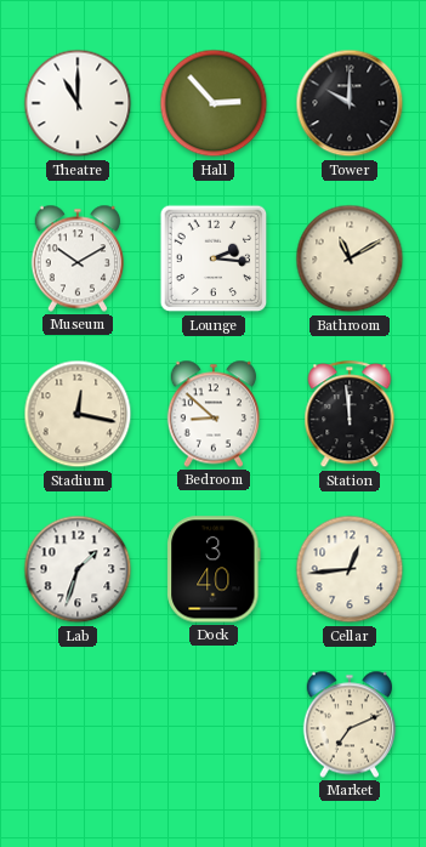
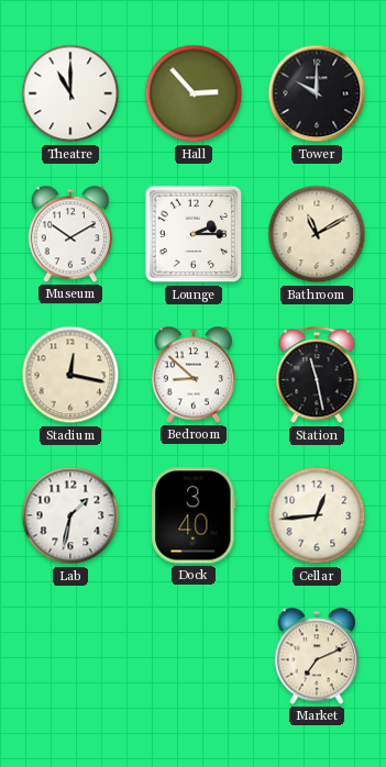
Lounge: 2:16 -> 2:15
Station: 11:59 -> 11:28
Lab: 1:33 -> 1:32
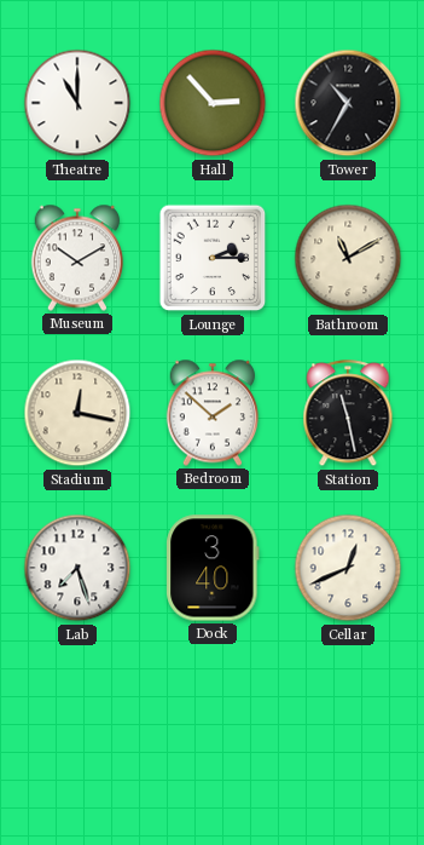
Tower: 10:00 -> 10:35
Bedroom: 8:52 -> 1:52
Lab: 1:32 -> 7:27
Cellar: 12:44 -> 12:41
Market: 7:11 -> none
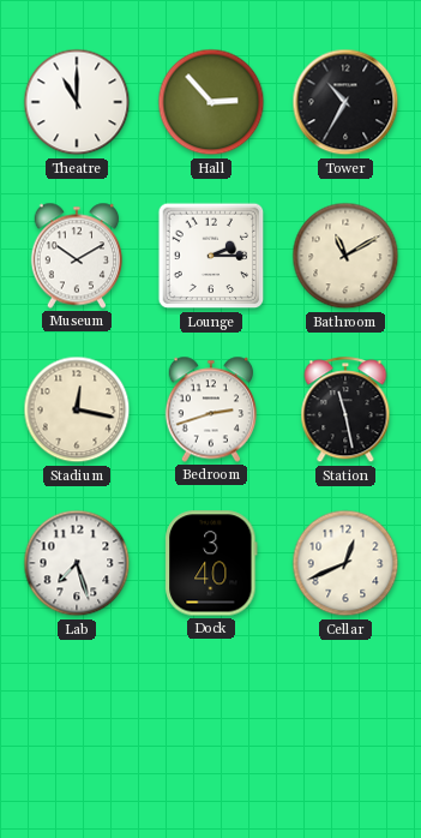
Bedroom: 1:52 -> 2:42
